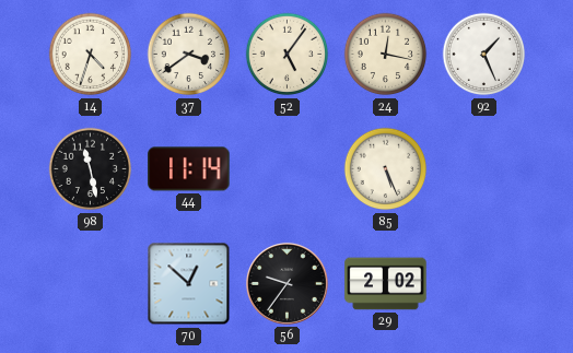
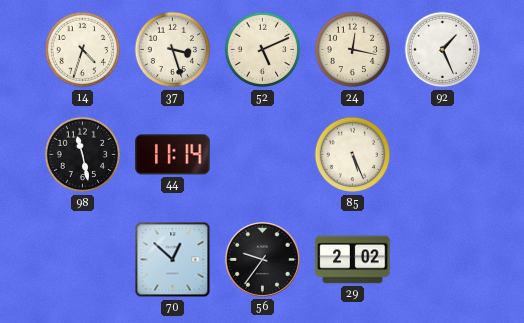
37: 3:39 -> 3:27
52: 5:06 -> 5:11
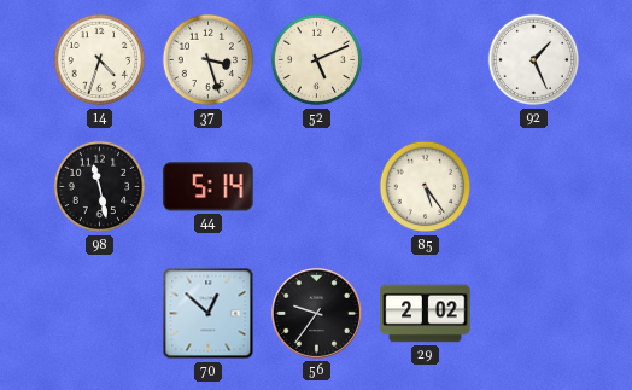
24: 12:17 -> none
44: 11:14 -> 5:14
85: 5:26 -> 5:24
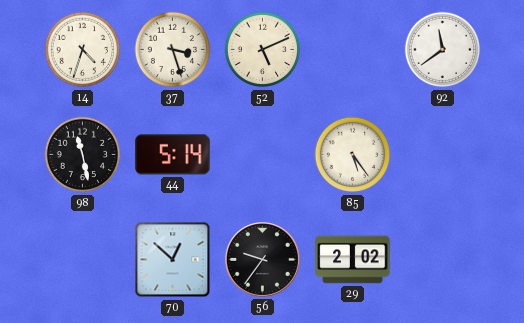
92: 1:26 -> 11:39
